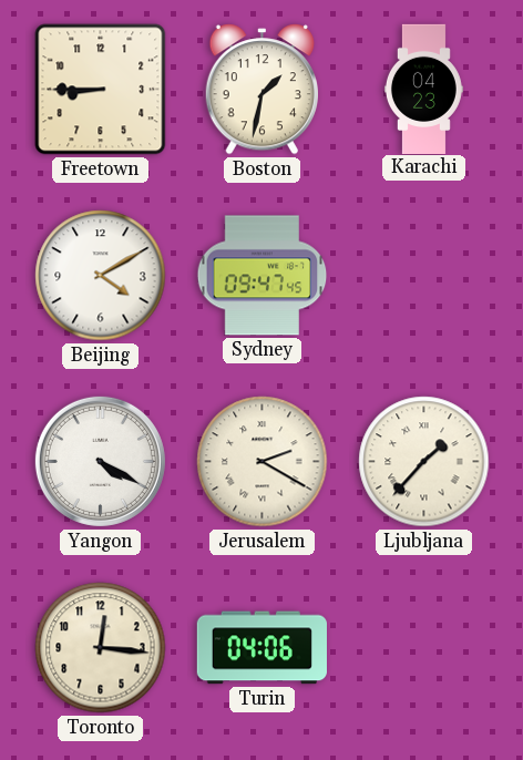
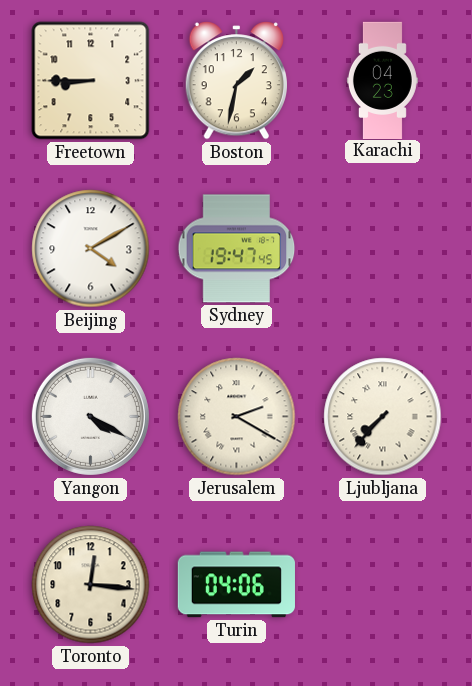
Sydney: 09:47 -> 19:47
Ljubljana: 1:37 -> 7:37
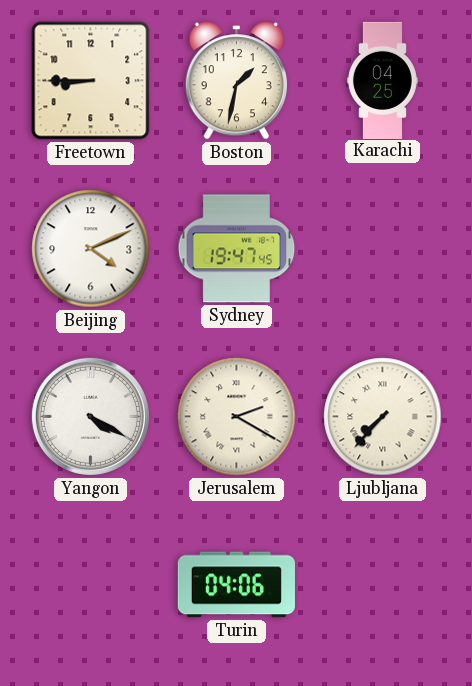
Karachi: 04:23 -> 04:25
Beijing: 4:10 -> 4:11
Toronto: 12:16 -> none
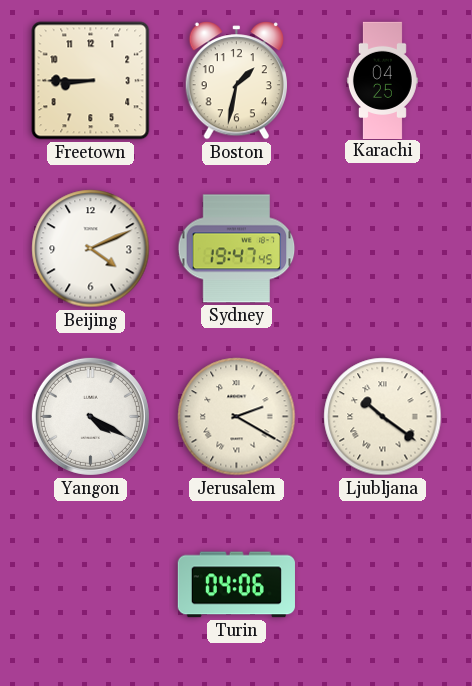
Ljubljana: 7:37 -> 10:21
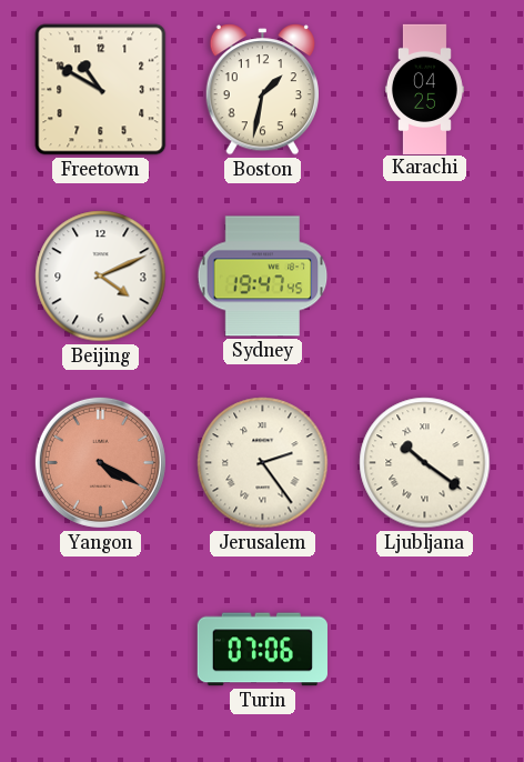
Freetown: 8:45 -> 10:50
Yangon dial: white -> salmon
Jerusalem: 2:20 -> 2:24
Turin: 04:06 -> 07:06
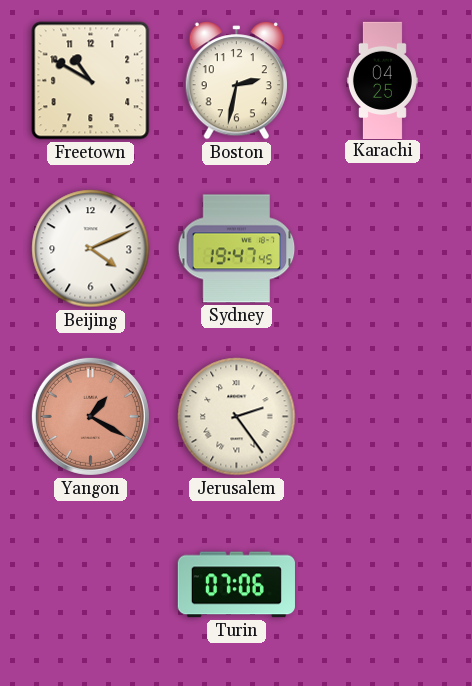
Boston: 1:32 -> 2:32
Yangon: 4:20 -> 1:20
Ljubljana: 10:21 -> none
